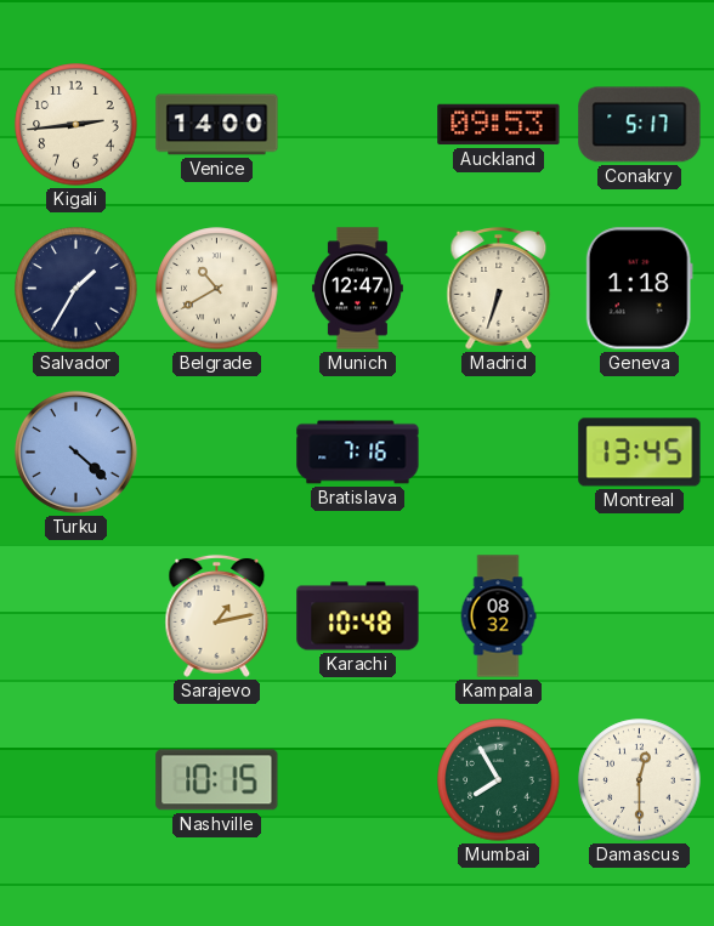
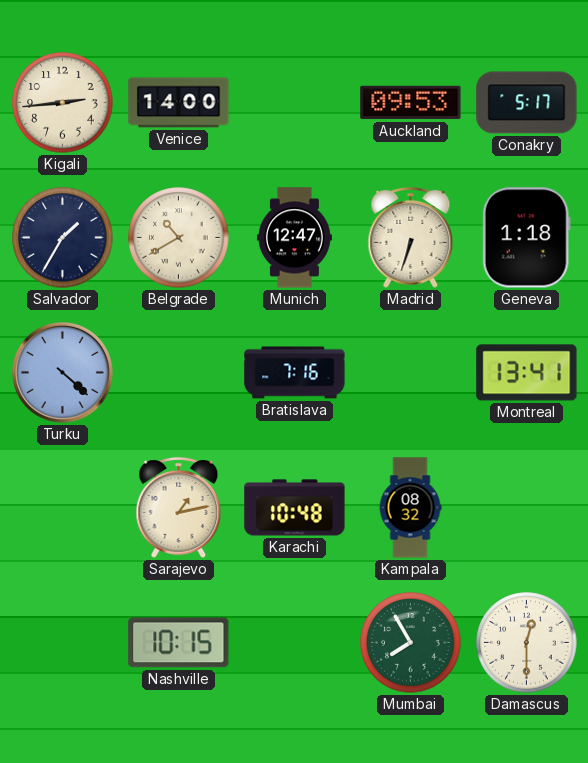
Montreal: 13:45 -> 13:41
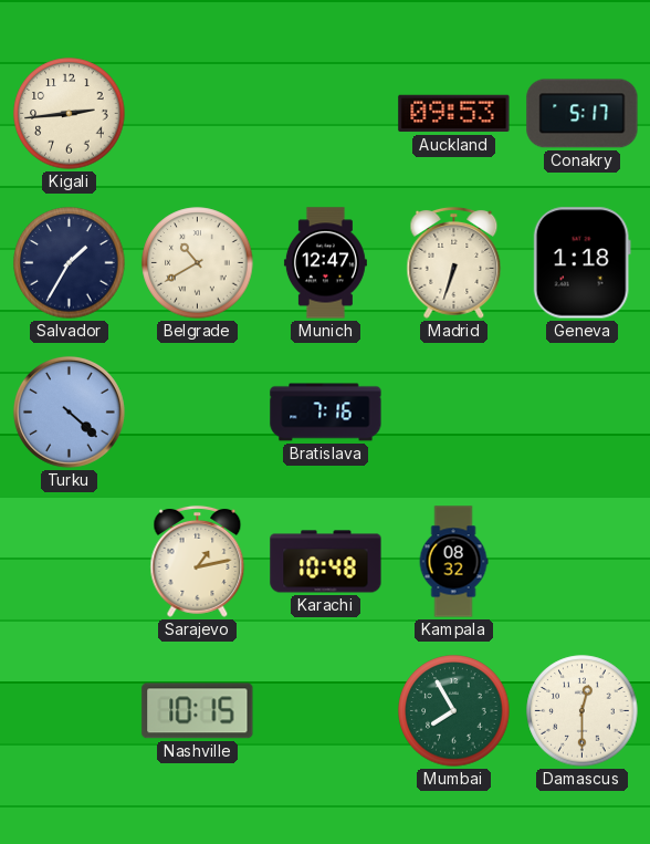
Venice: 14:00 -> none
Montreal: 13:41 -> none
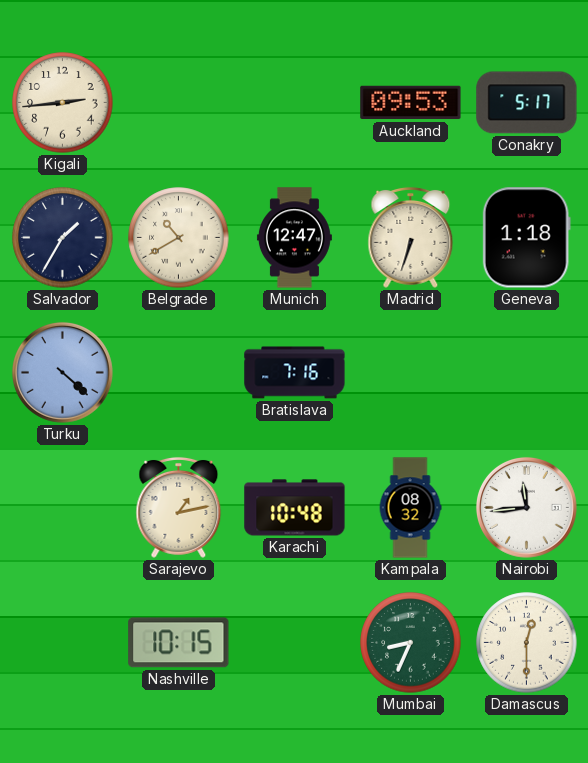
Nairobi: none -> 11:44
Mumbai: 7:55 -> 8:34
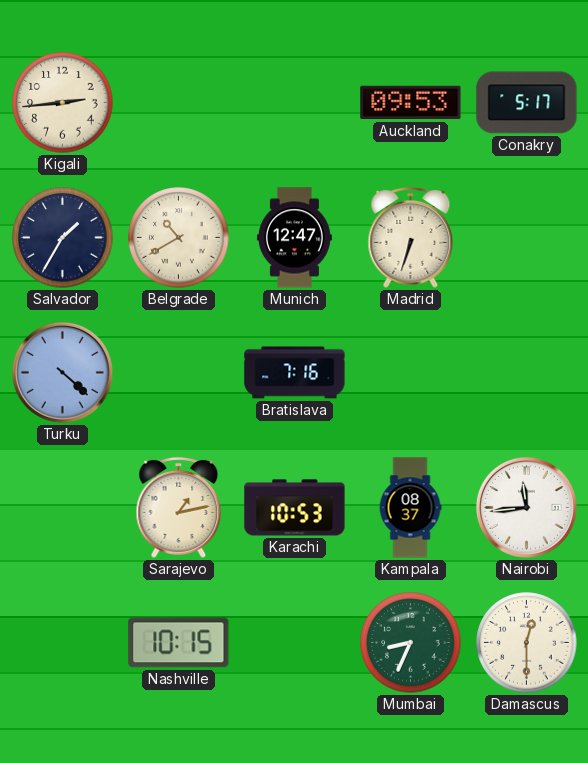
Geneva: 1:18 -> none
Karachi: 10:48 -> 10:53
Kampala: 08:32 -> 08:37
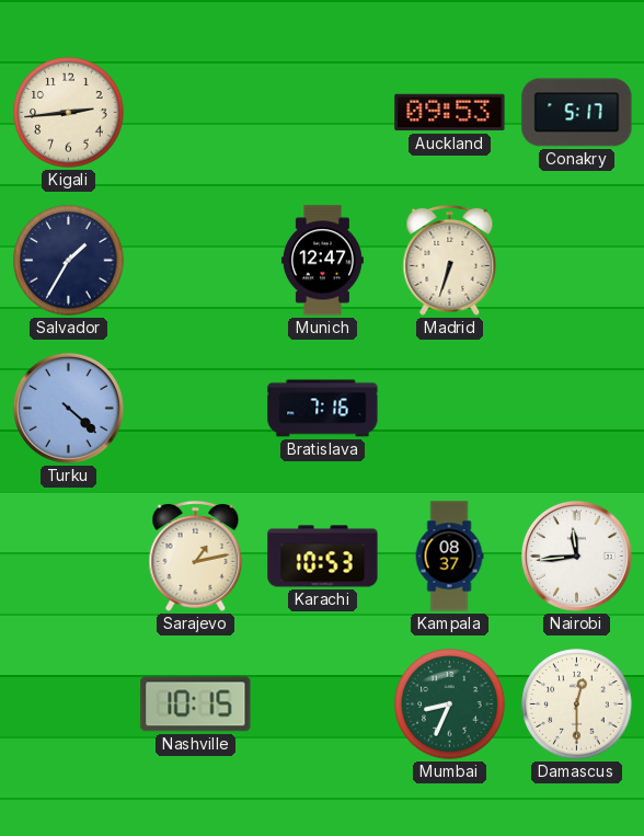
Belgrade: 10:40 -> none
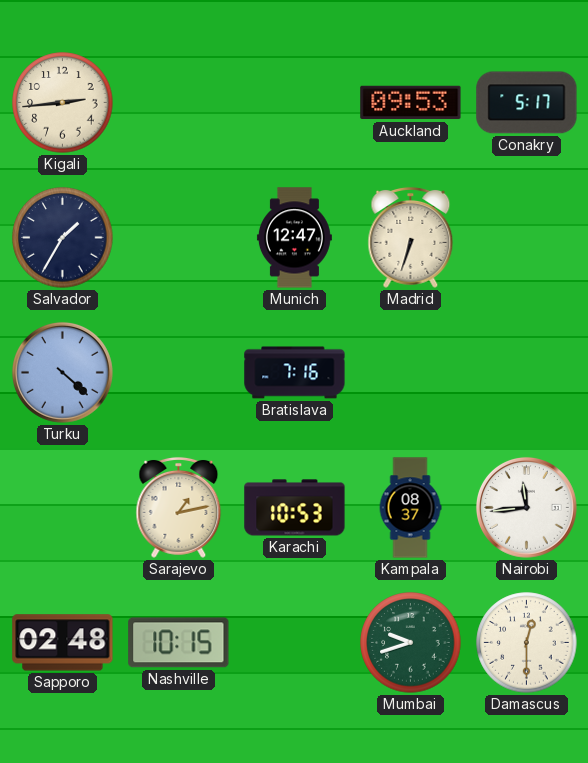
Sapporo: none -> 02:48
Mumbai: 8:34 -> 9:42
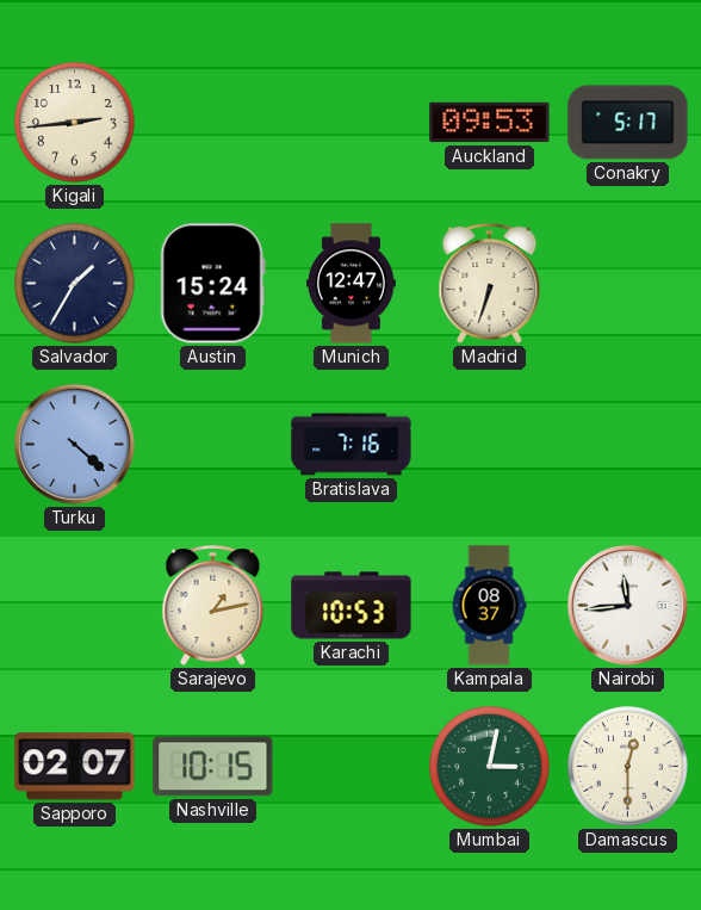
Austin: none -> 15:24
Sapporo: 02:48 -> 02:07
Mumbai: 9:42 -> 3:02
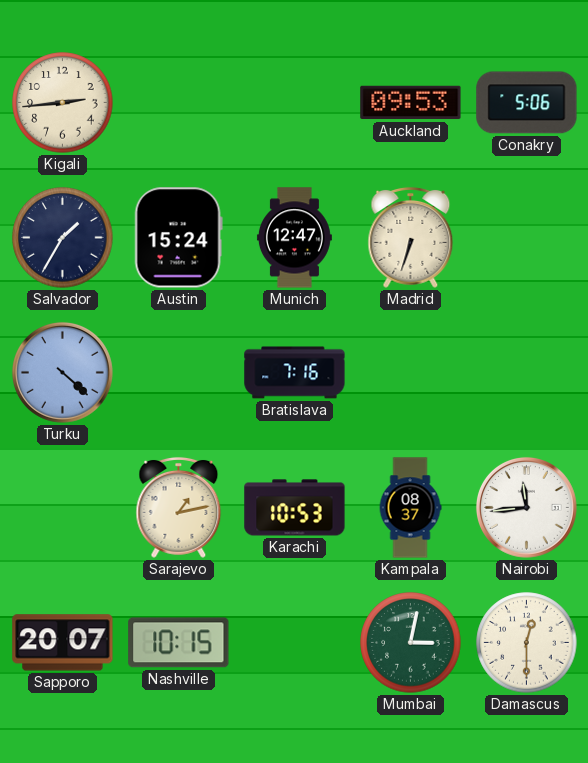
Conakry: 5:17 -> 5:06
Sapporo: 02:07 -> 20:07
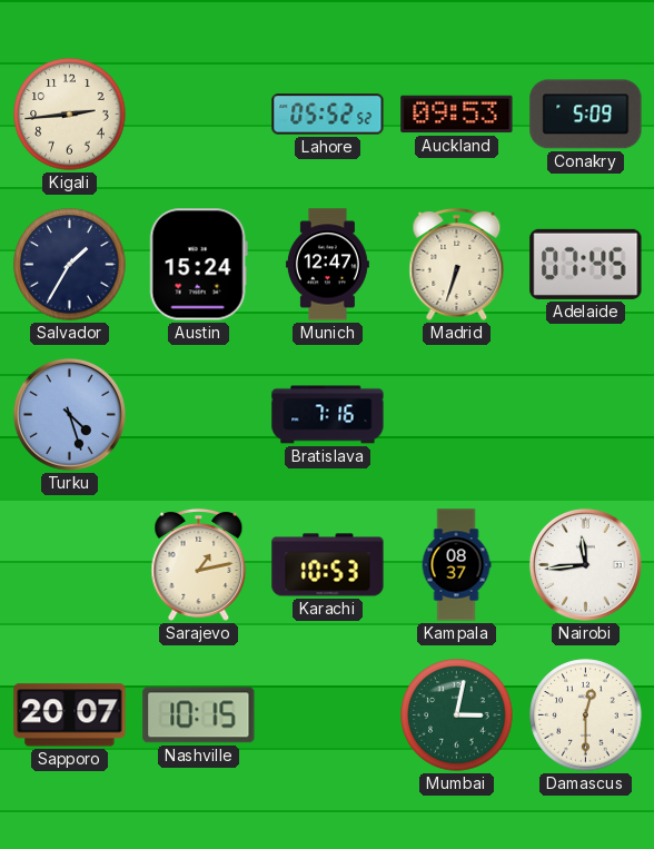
Lahore: none -> 05:52
Conakry: 5:06 -> 5:09
Adelaide: none -> 07:45
Turku: 4:22 -> 4:27
